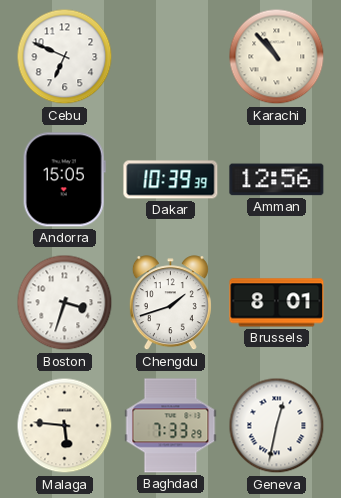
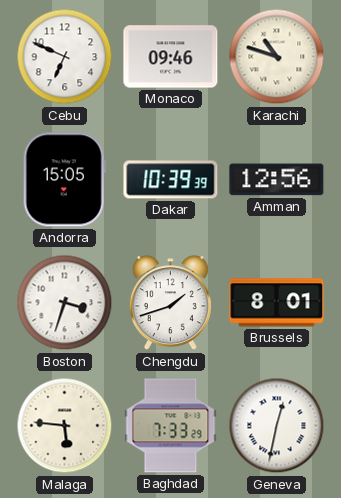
Monaco: none -> 09:46
Karachi: 10:53 -> 10:48
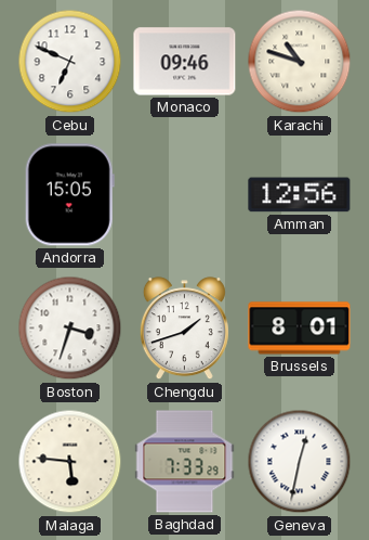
Dakar: 10:39 -> none
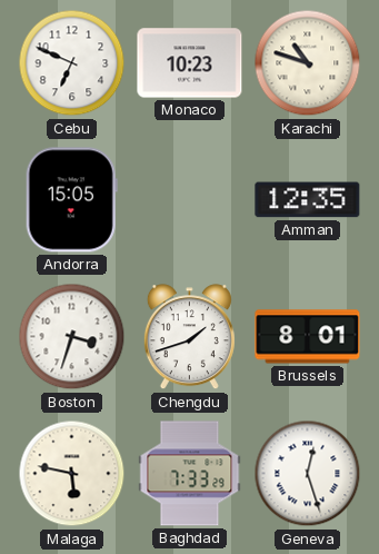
Monaco: 09:46 -> 10:23
Amman: 12:56 -> 12:35
Malaga: 5:46 -> 5:47
Geneva: 12:32 -> 12:27
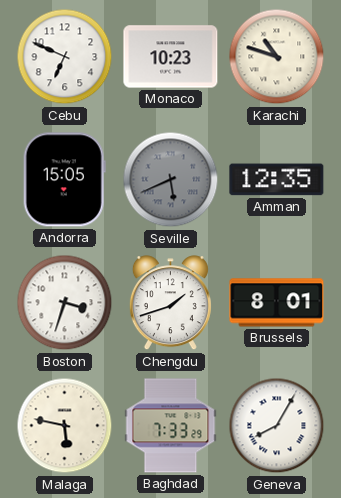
Seville: none -> 5:41
Geneva: 12:27 -> 8:05
